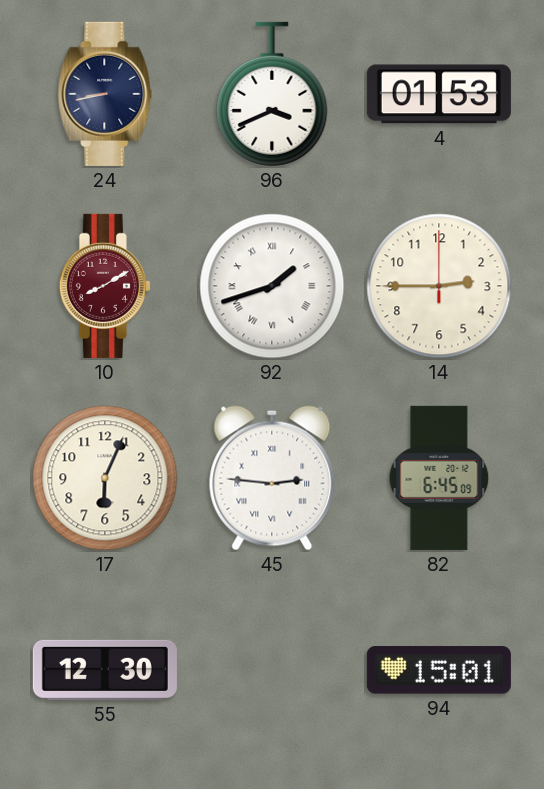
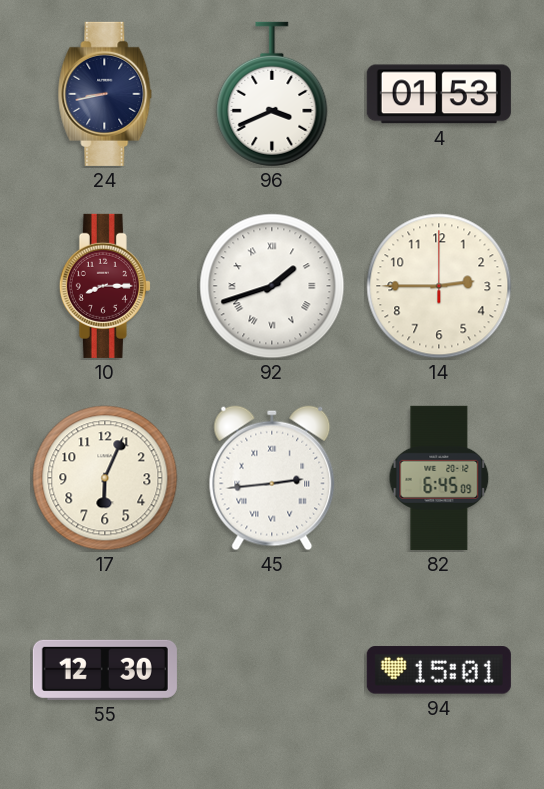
10: 8:10 -> 8:15
45: 2:46 -> 2:44
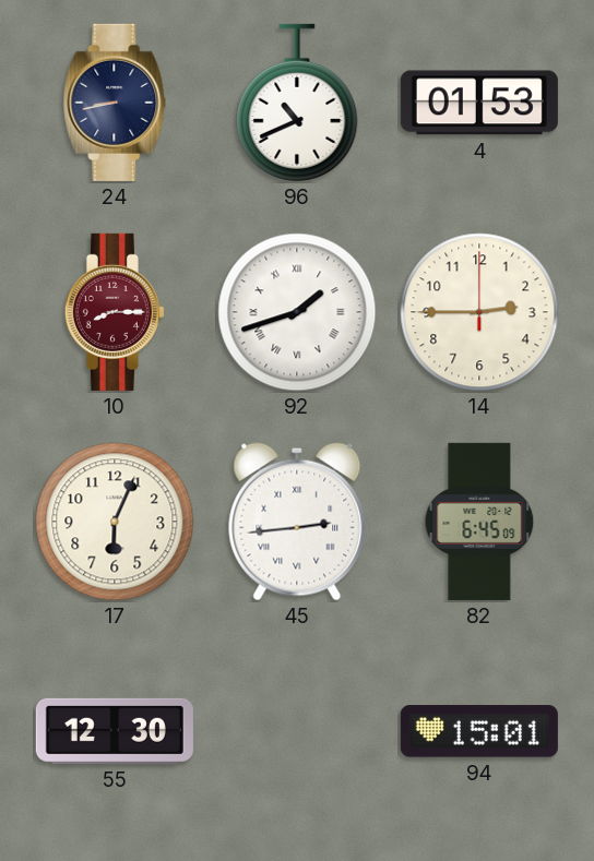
96: 3:41 -> 10:41
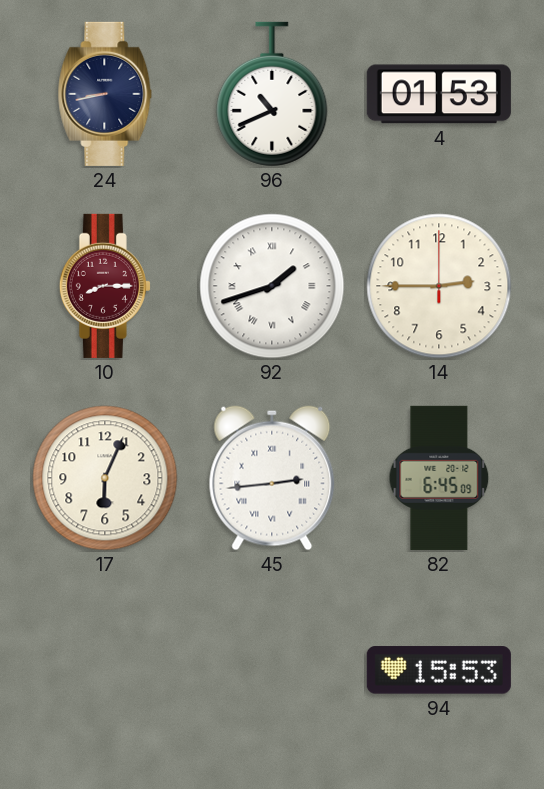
55: 12:30 -> none
94: 15:01 -> 15:53
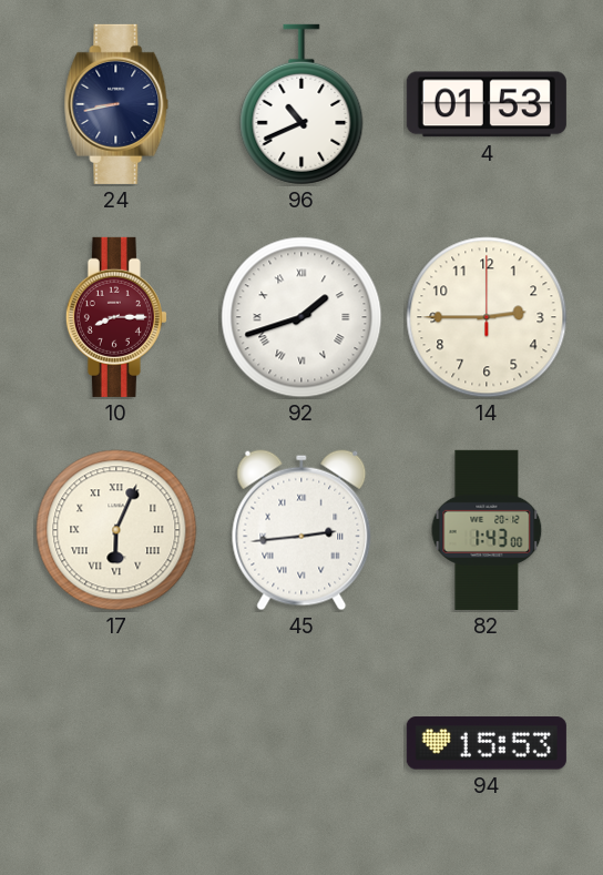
17 numerals: Arabic -> Roman
82: 6:45 -> 1:43
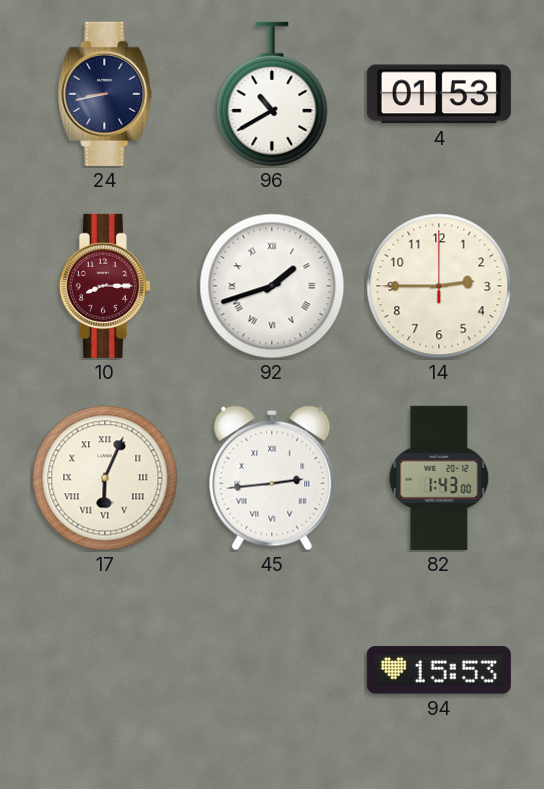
96: 10:41 -> 10:40
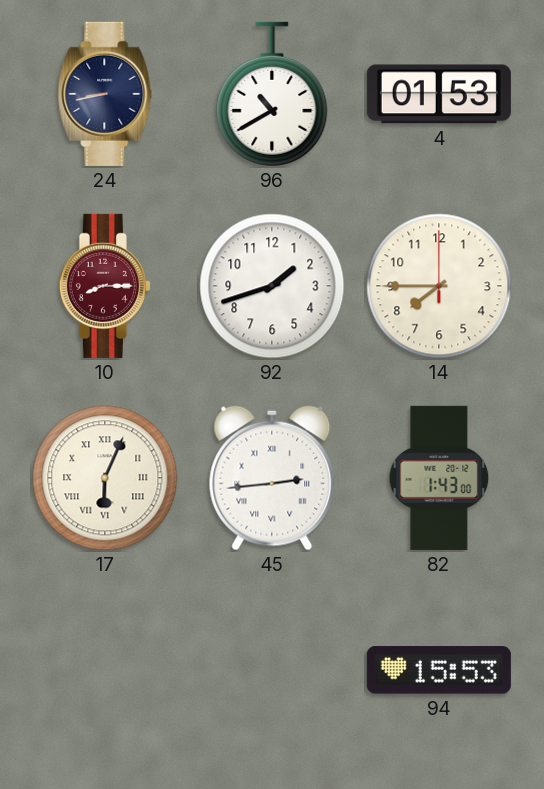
92 numerals: Roman -> Arabic
14: 2:45 -> 7:45
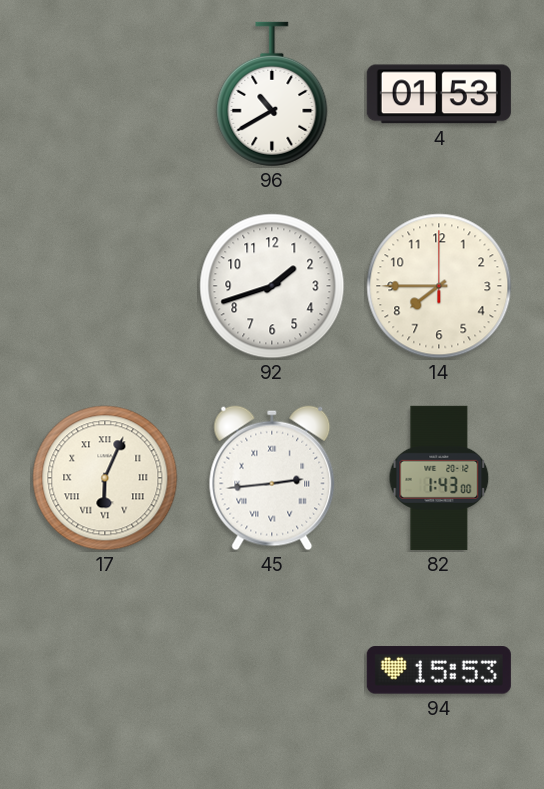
24: 8:43 -> none
10: 8:15 -> none
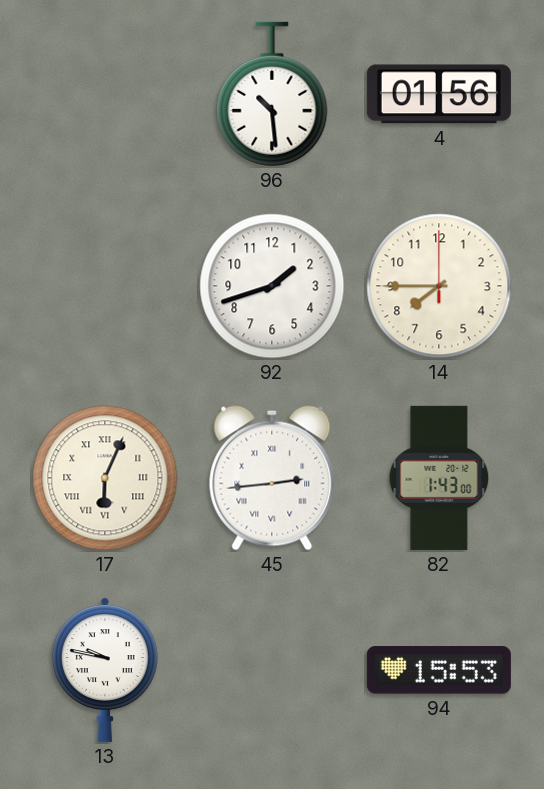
96: 10:40 -> 10:29
4: 01:53 -> 01:56
13: none -> 9:47
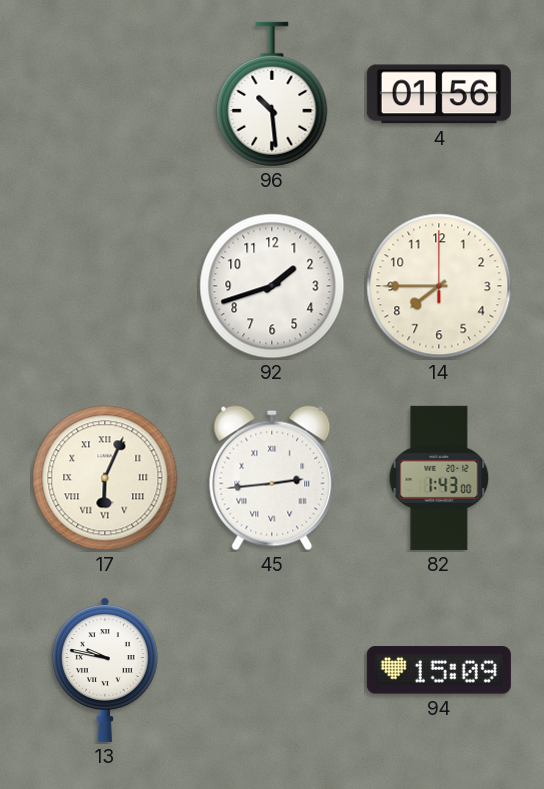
94: 15:53 -> 15:09
